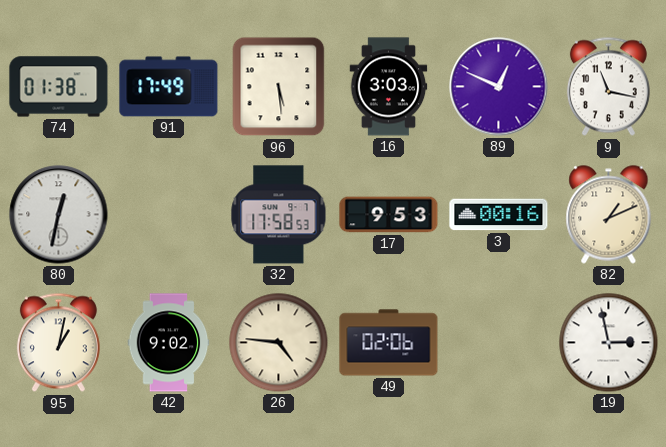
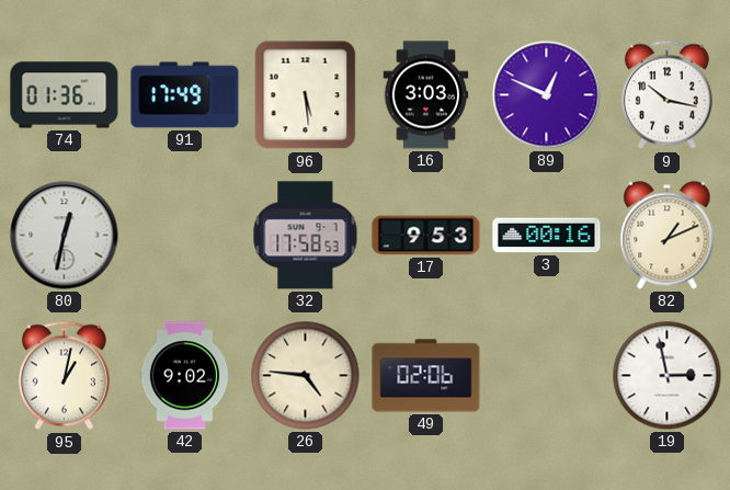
74: 01:38 -> 01:36
9: 11:17 -> 10:17
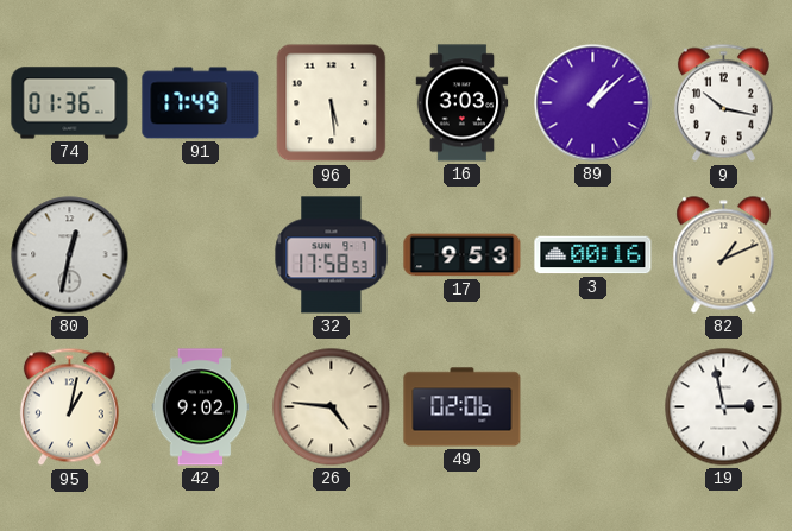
89: 12:49 -> 1:08
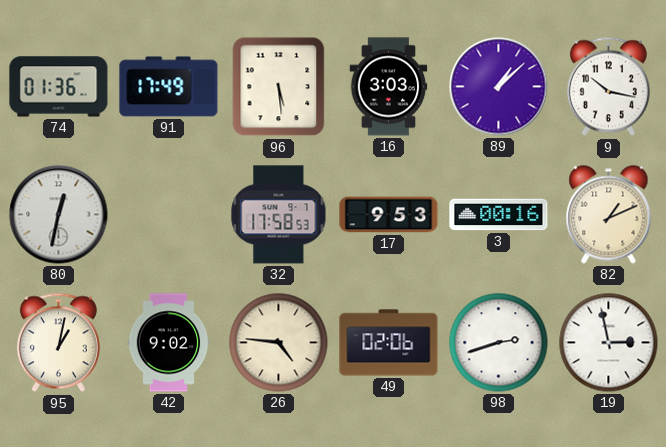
98: none -> 2:42
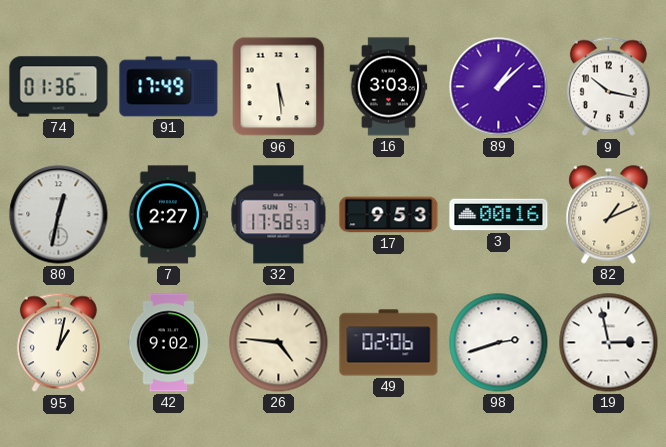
7: none -> 2:27
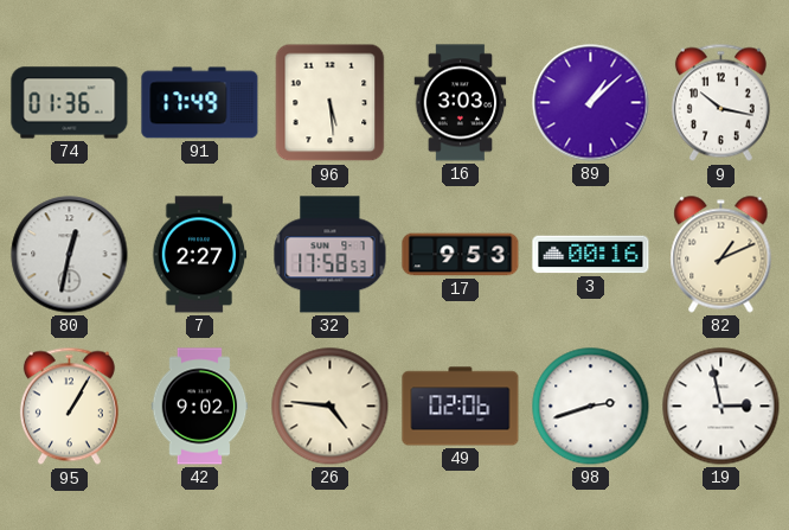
95: 1:02 -> 1:05
